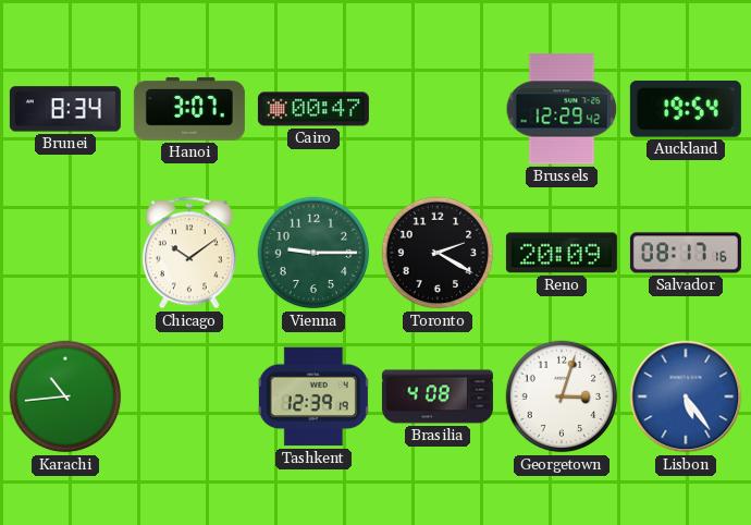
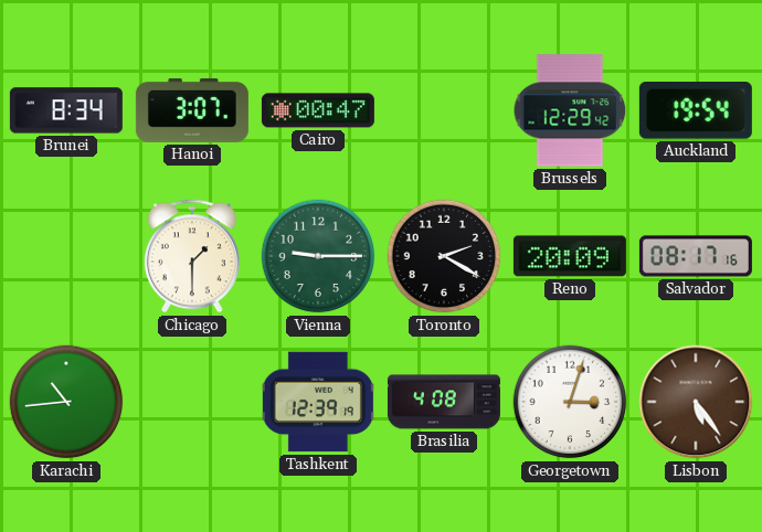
Chicago: 10:09 -> 1:30
Lisbon dial: blue -> brown
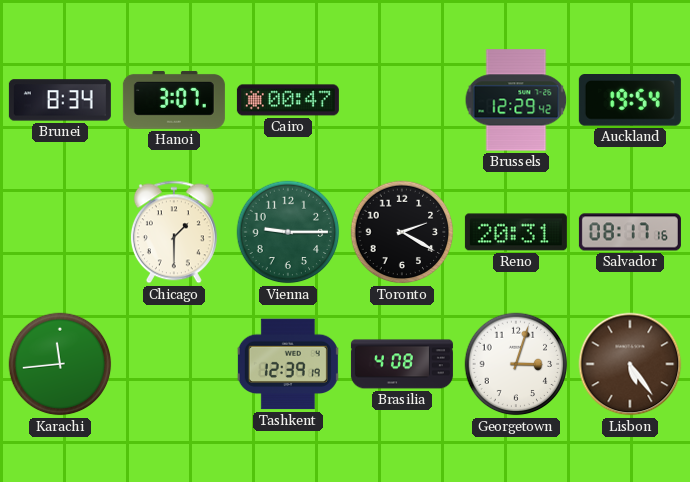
Reno: 20:09 -> 20:31
Karachi: 10:44 -> 11:44
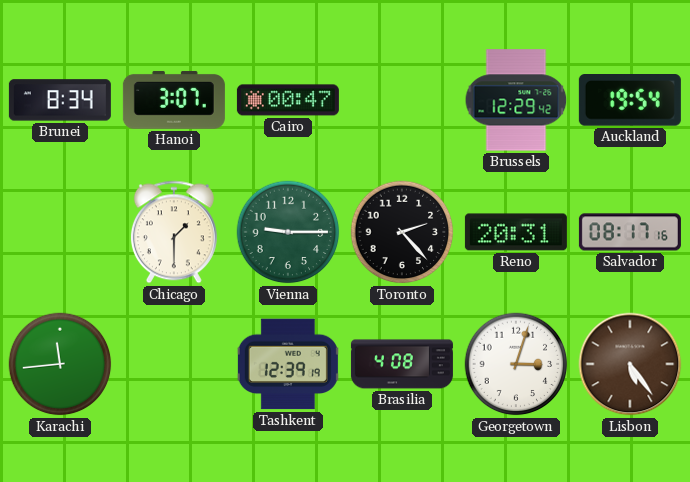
Toronto: 2:20 -> 2:23
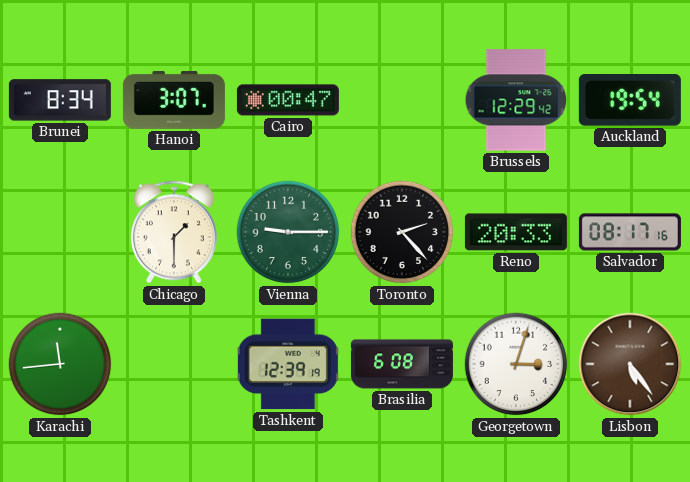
Reno: 20:31 -> 20:33
Brasilia: 4:08 -> 6:08
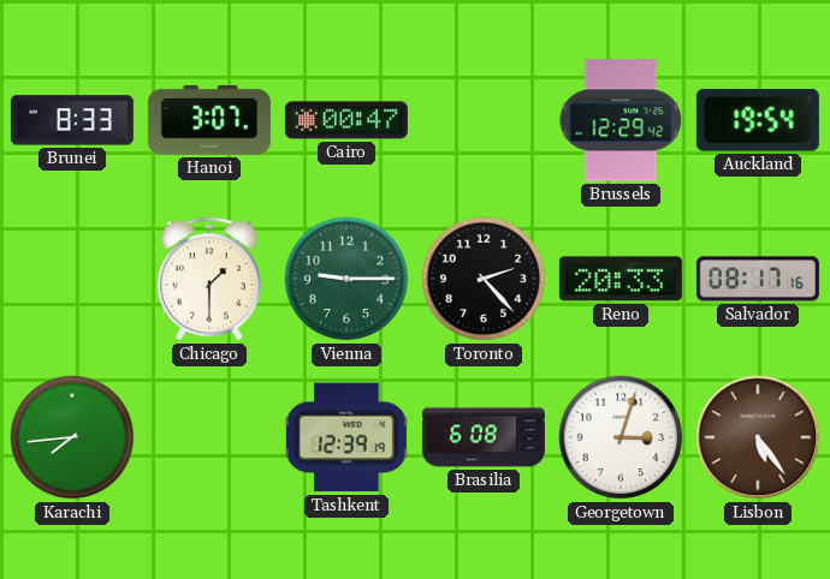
Brunei: 8:34 -> 8:33
Karachi: 11:44 -> 7:44
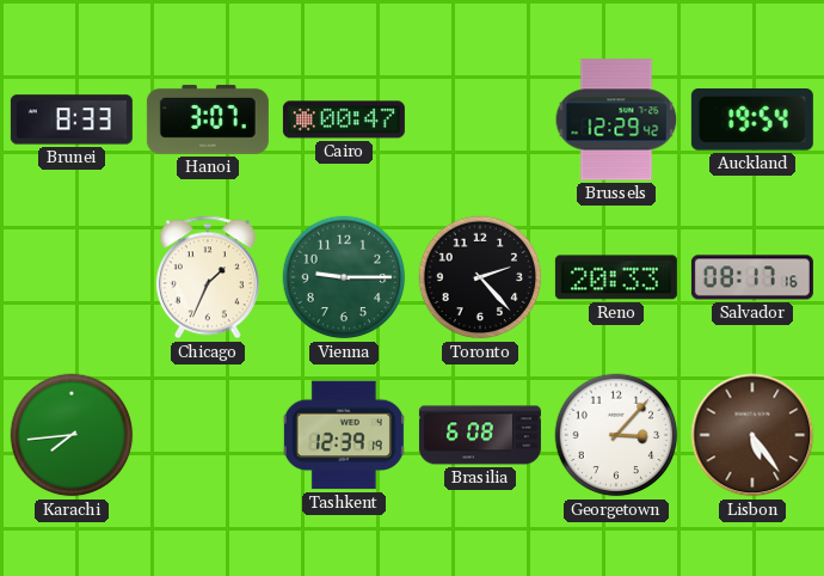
Chicago: 1:30 -> 1:34
Georgetown: 3:03 -> 3:07
